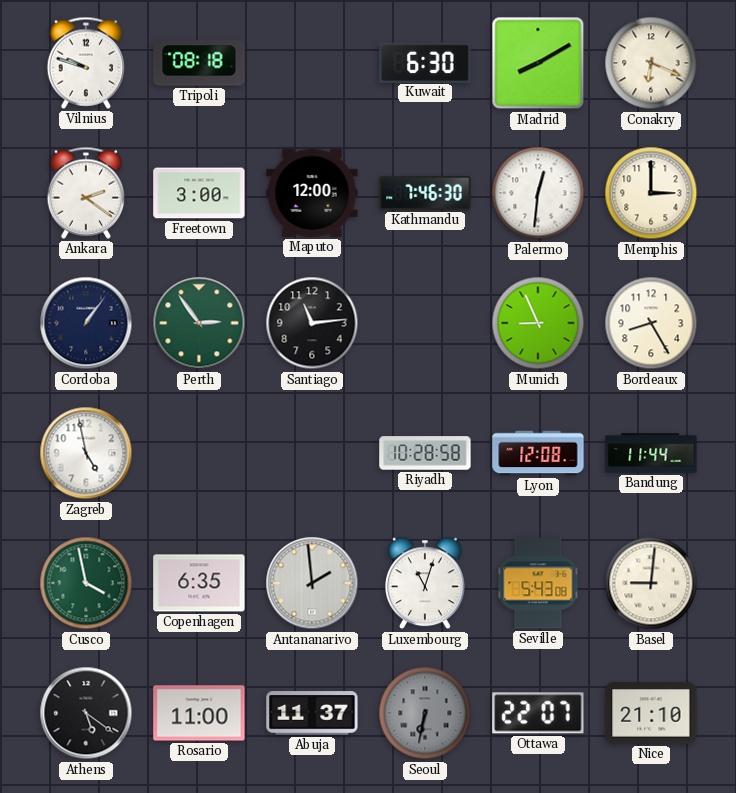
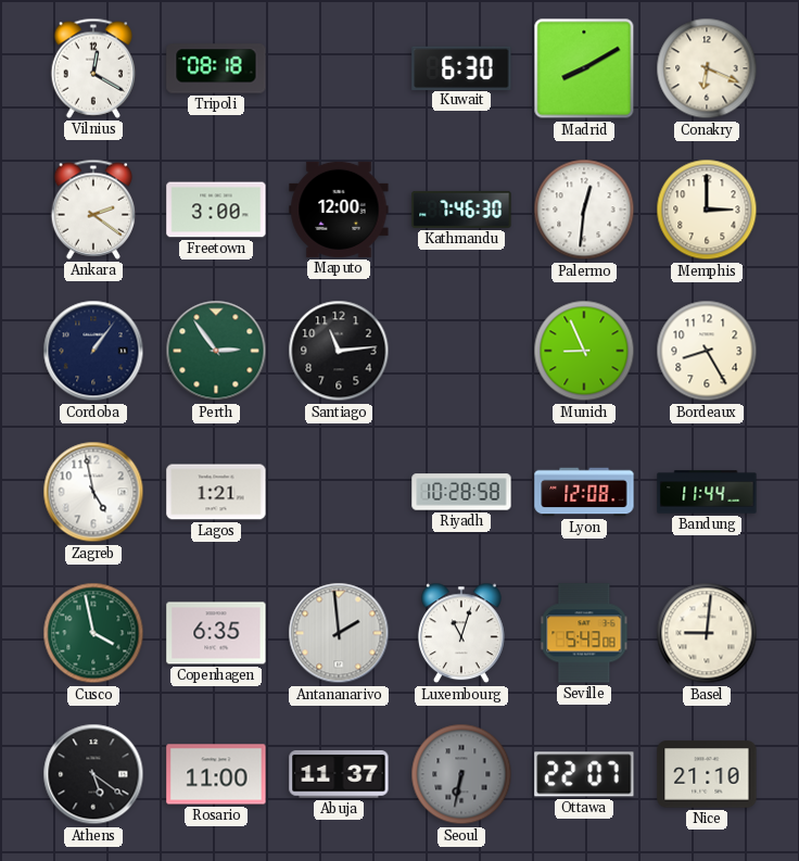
Vilnius: 9:48 -> 12:20
Lagos: none -> 1:21
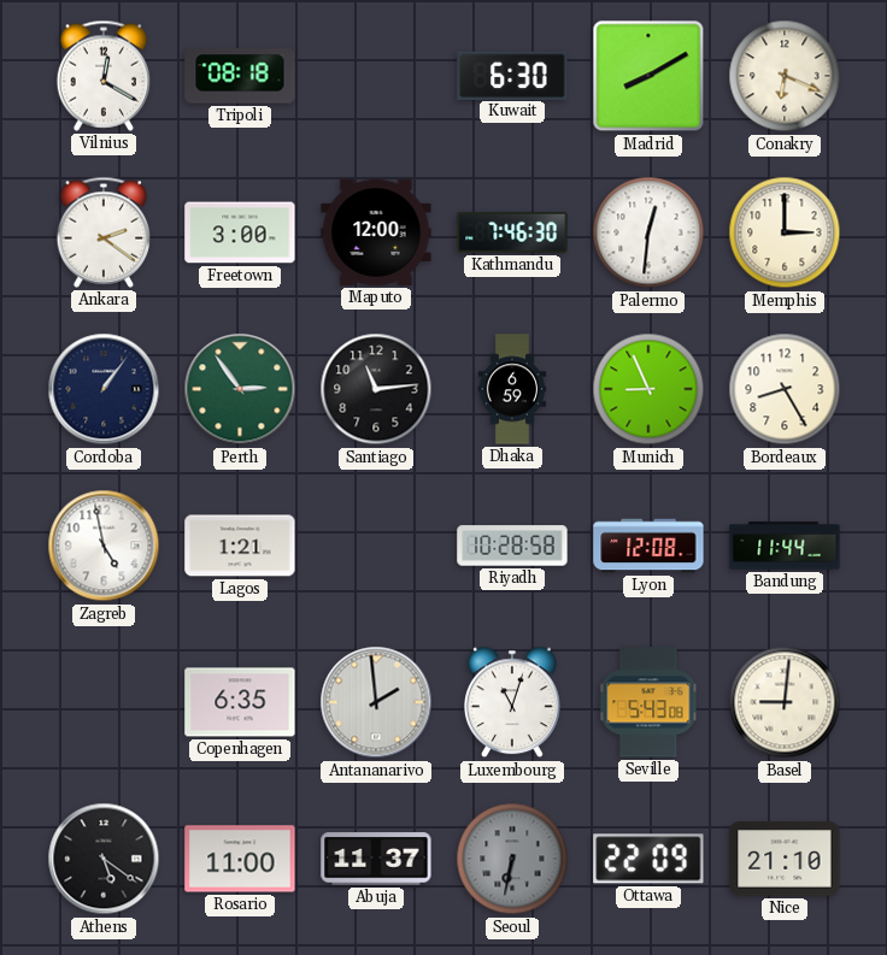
Dhaka: none -> 6:59
Cusco: 3:58 -> none
Ottawa: 22:07 -> 22:09
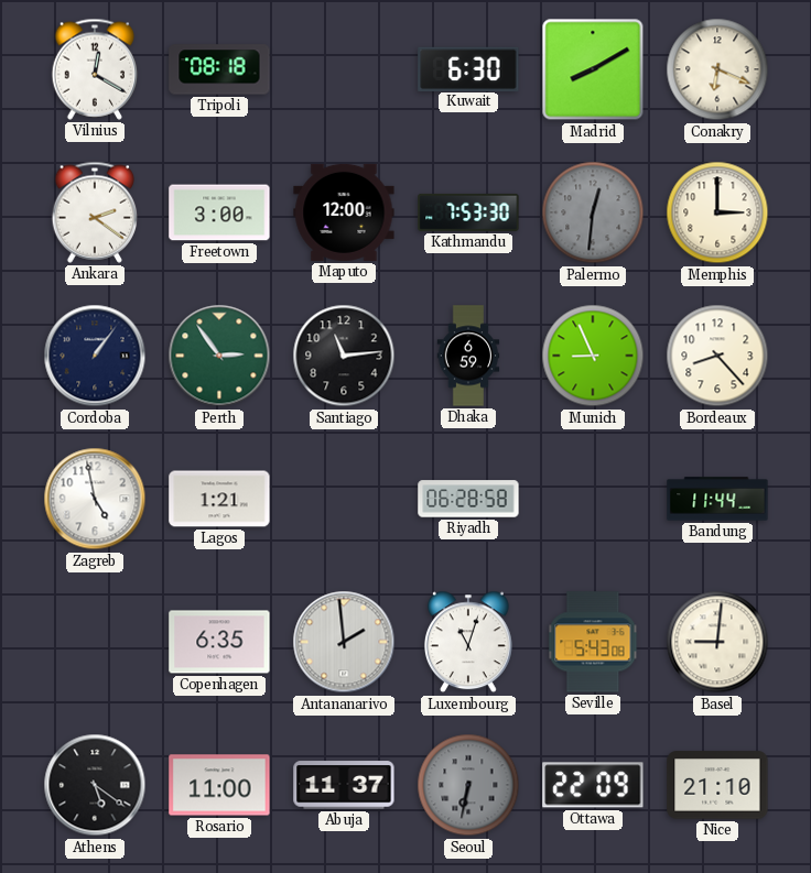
Kathmandu: 7:46 -> 7:53
Palermo dial: white -> grey
Bordeaux: 8:25 -> 8:23
Riyadh: 10:28 -> 06:28
Lyon: 12:08 -> none
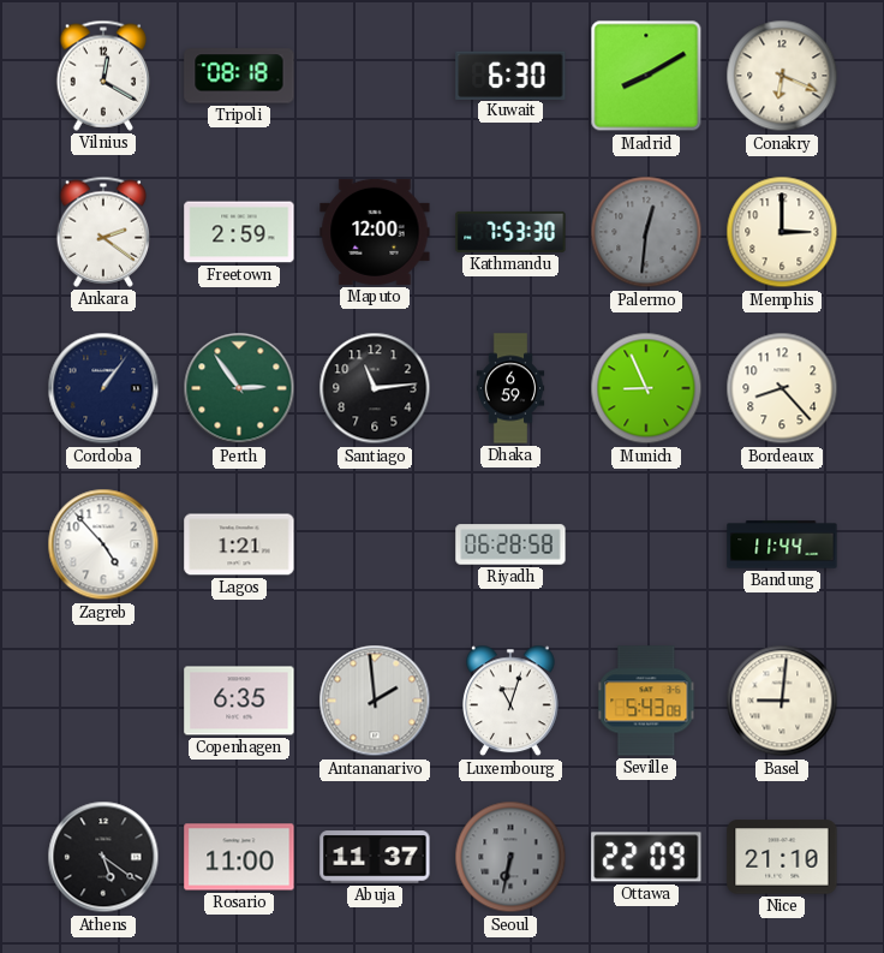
Freetown: 3:00 -> 2:59
Zagreb: 4:58 -> 4:53
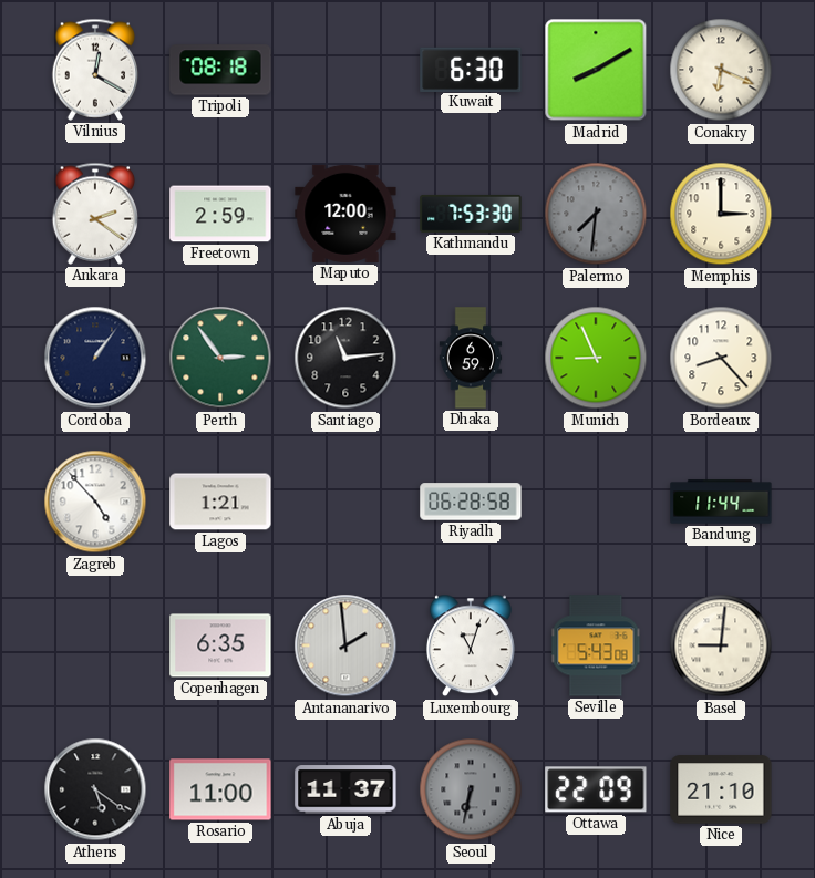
Palermo: 12:31 -> 7:31
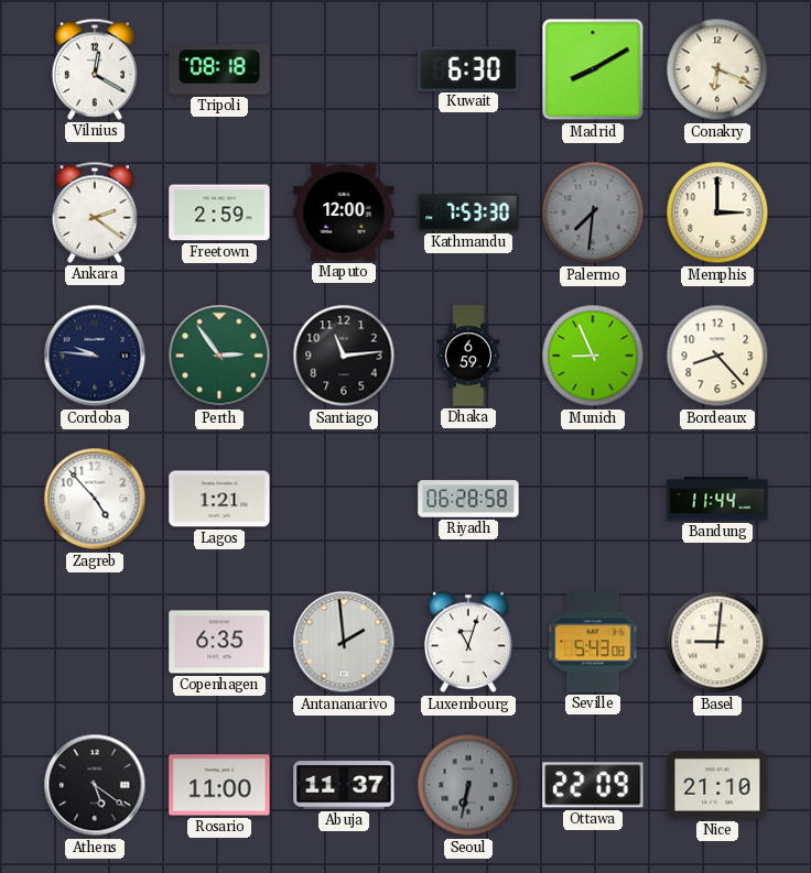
Cordoba: 1:06 -> 9:46
